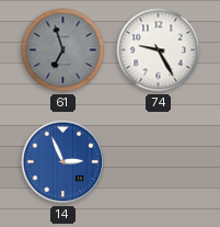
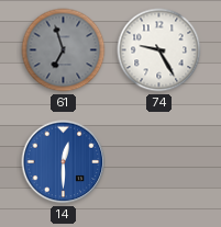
14: 2:56 -> 12:30
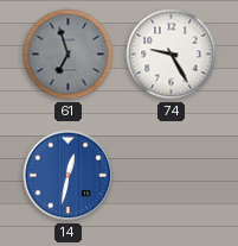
14: 12:30 -> 12:32
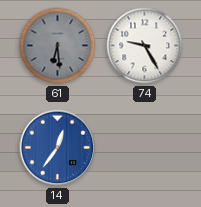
61: 6:57 -> 6:29
14: 12:32 -> 12:36
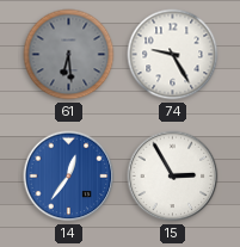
15: none -> 2:55
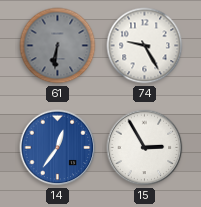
61: 6:29 -> 6:31
